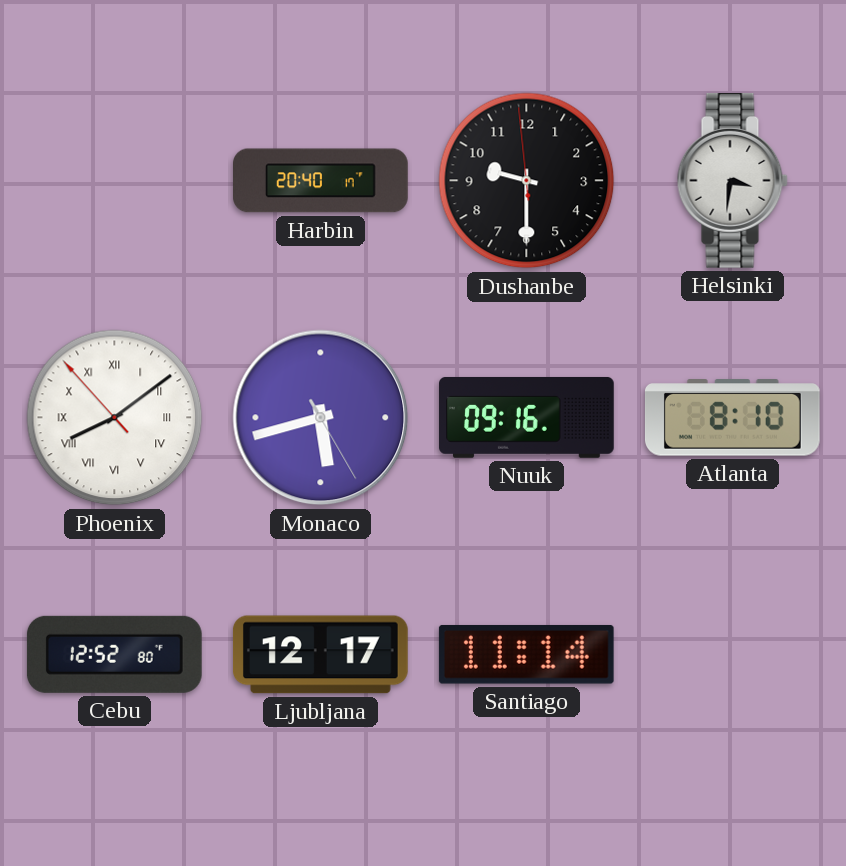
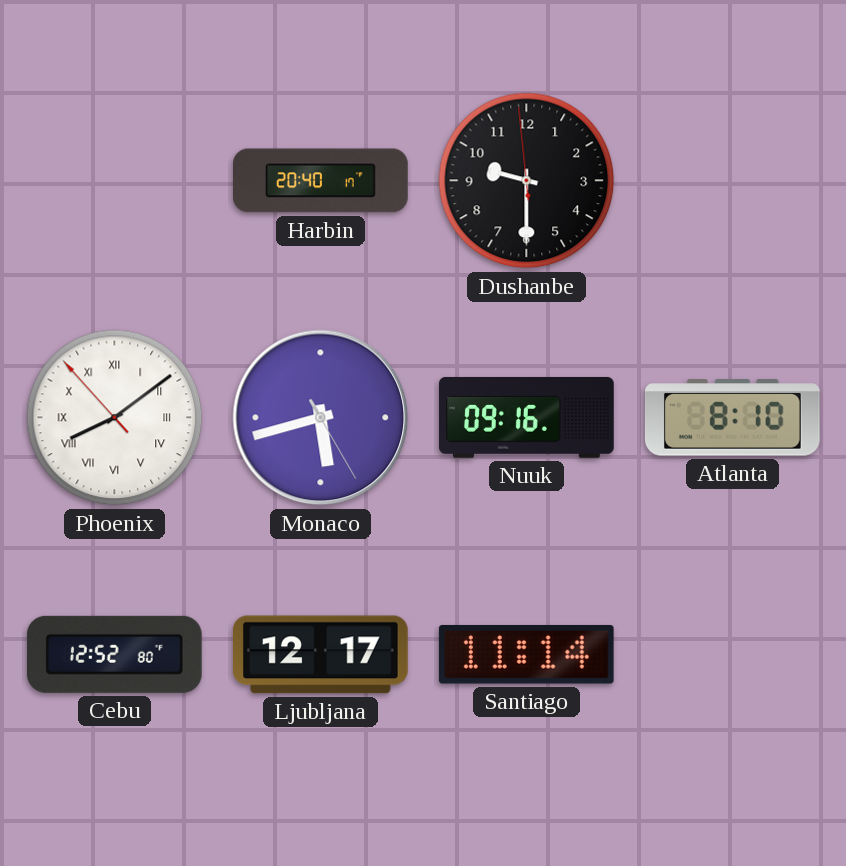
Helsinki: 3:31 -> none
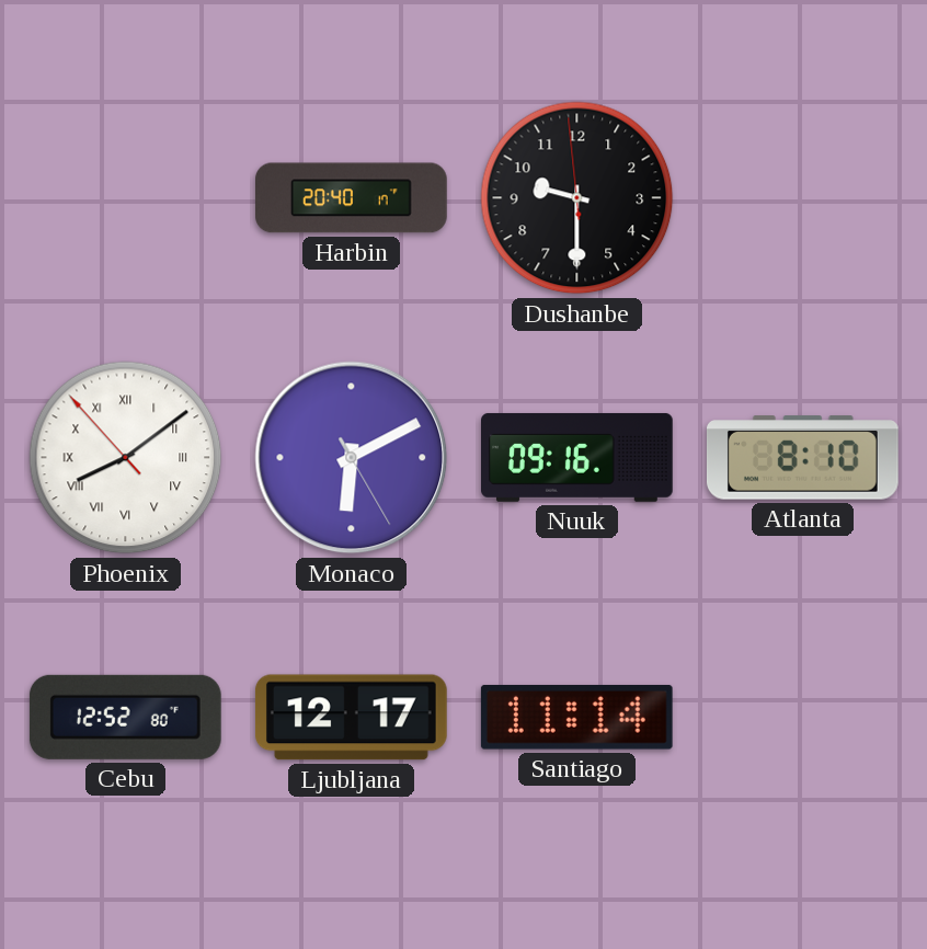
Monaco: 5:42 -> 6:10
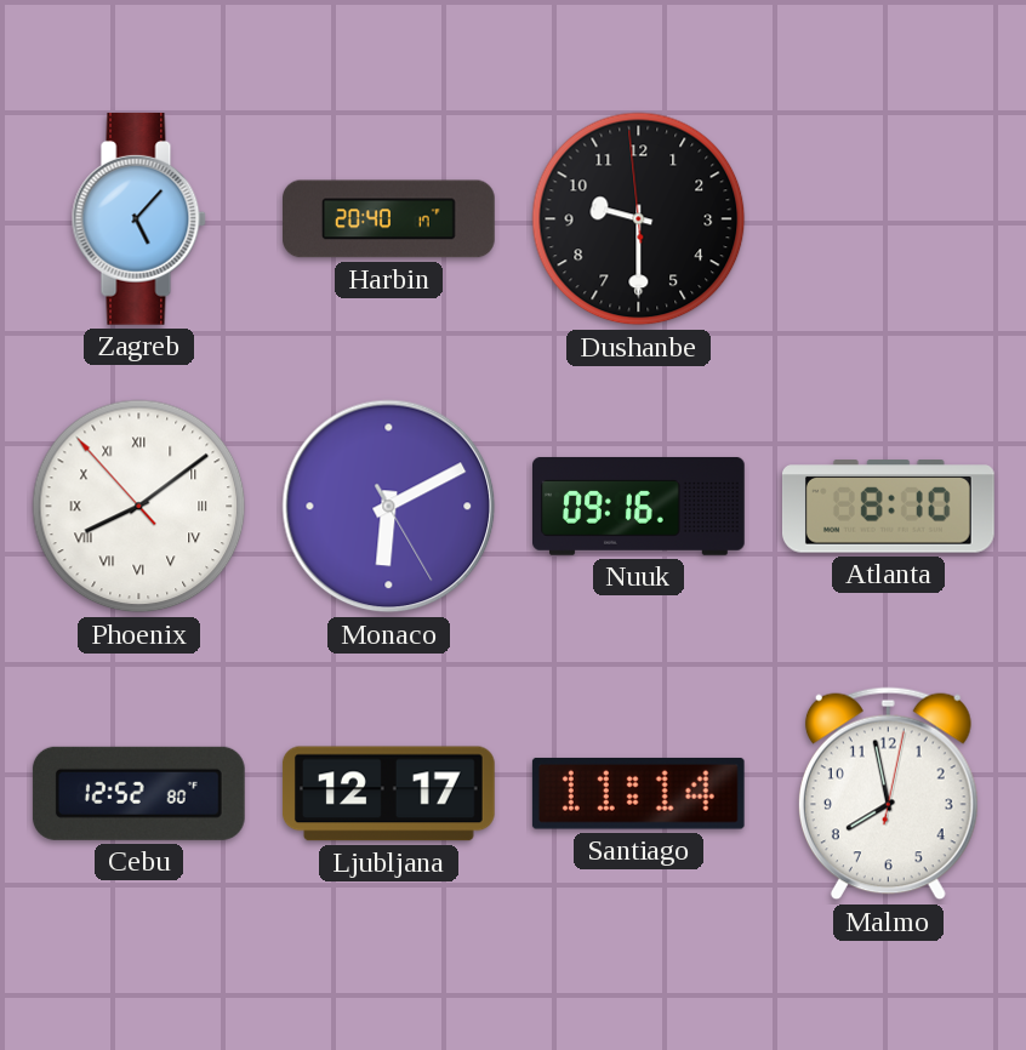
Zagreb: none -> 5:07
Malmo: none -> 7:58
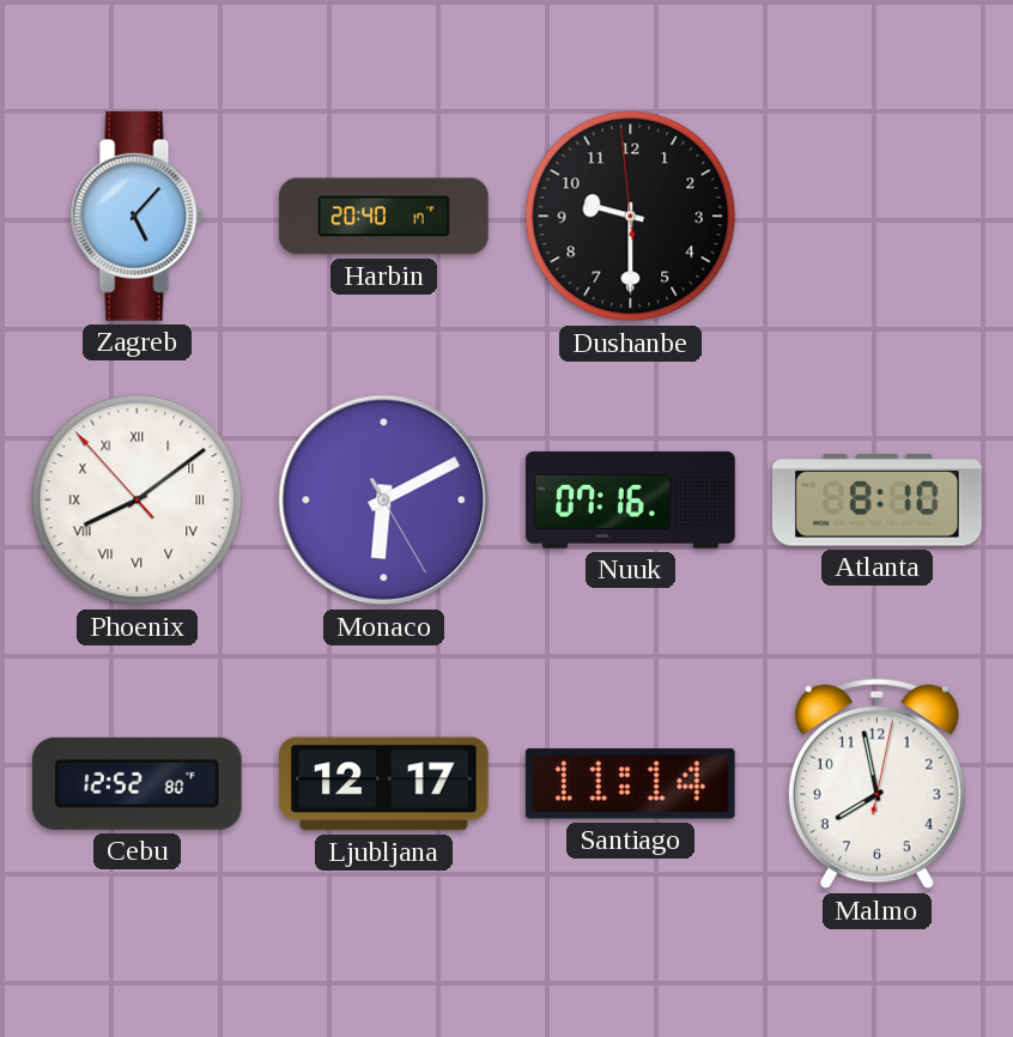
Nuuk: 09:16 -> 07:16
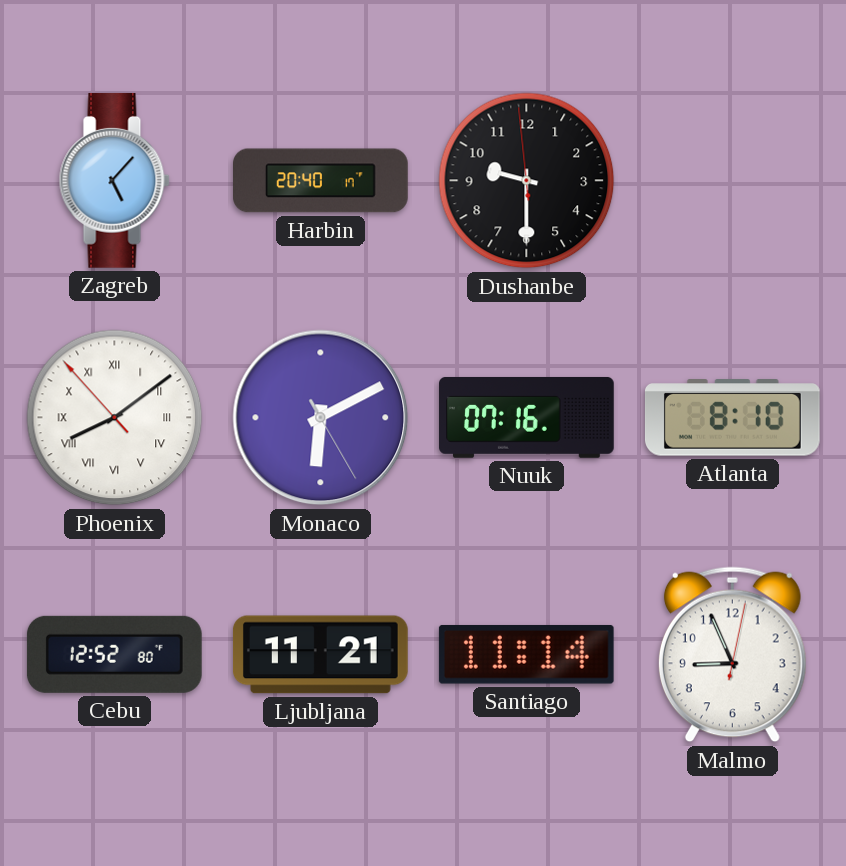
Ljubljana: 12:17 -> 11:21
Malmo: 7:58 -> 8:56
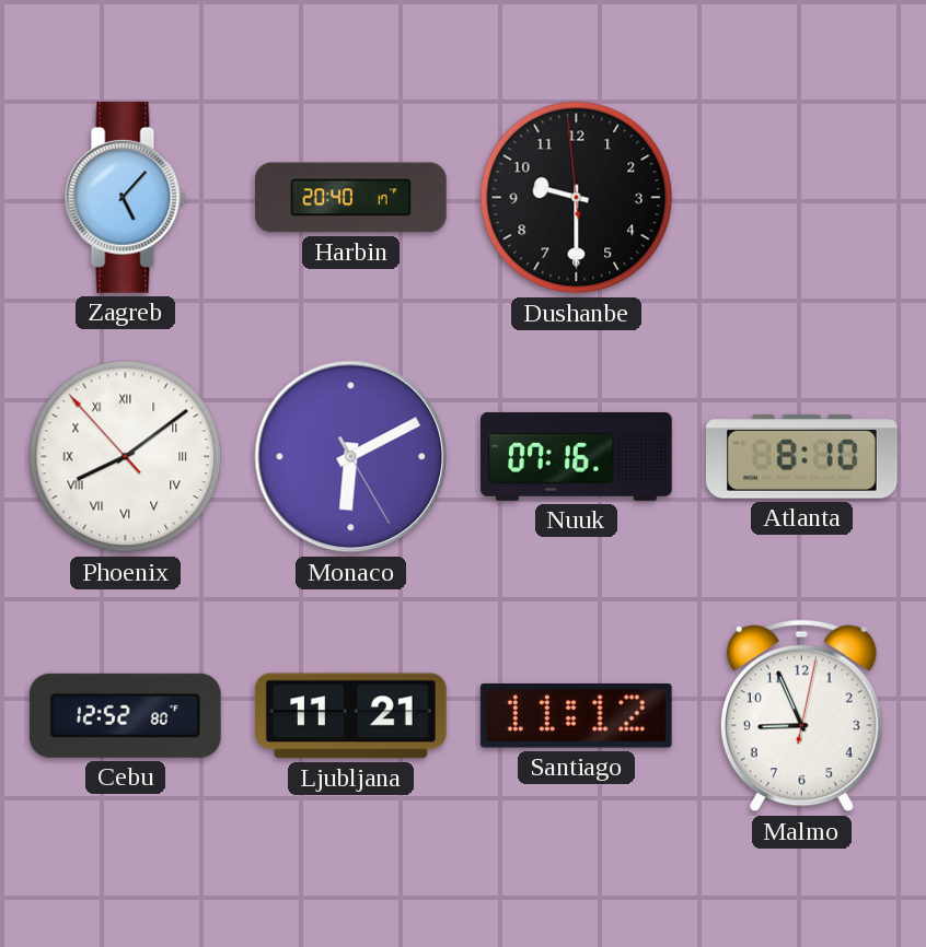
Santiago: 11:14 -> 11:12
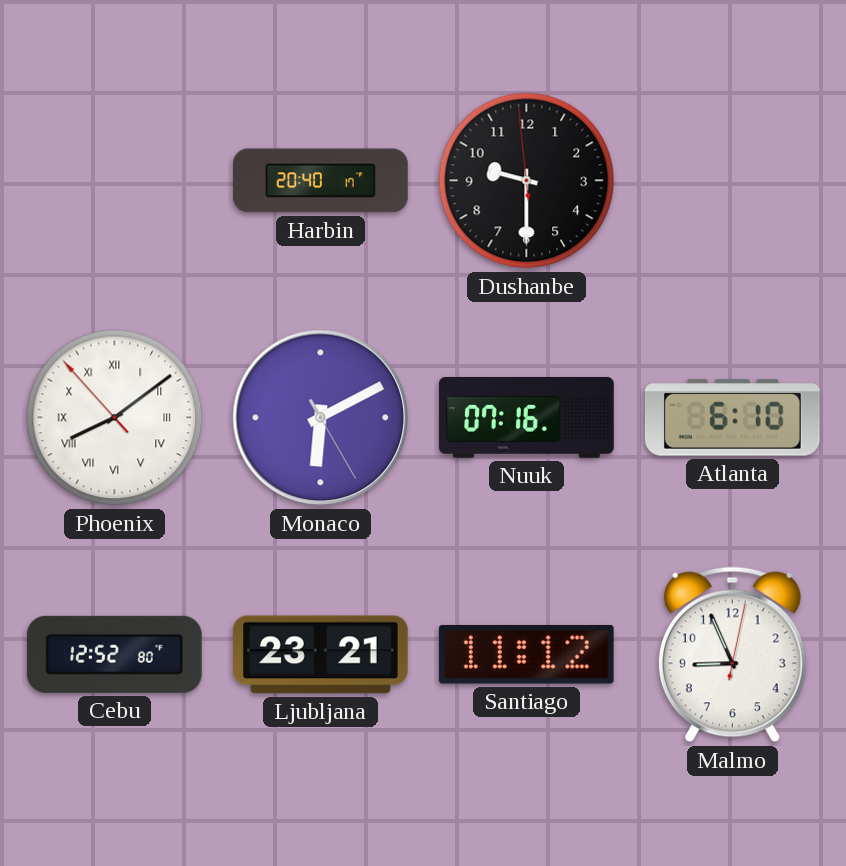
Zagreb: 5:07 -> none
Atlanta: 8:10 -> 6:10
Ljubljana: 11:21 -> 23:21
